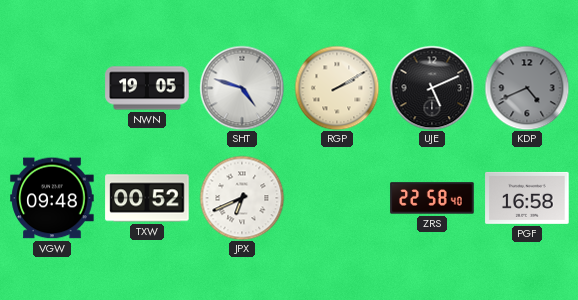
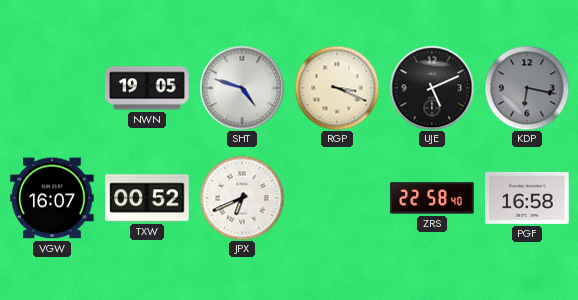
RGP: 2:10 -> 3:19
KDP: 4:41 -> 6:17
VGW: 09:48 -> 16:07
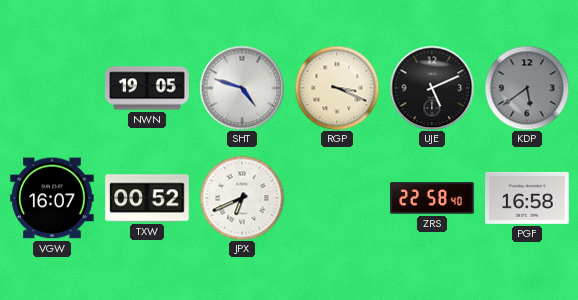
KDP: 6:17 -> 5:39
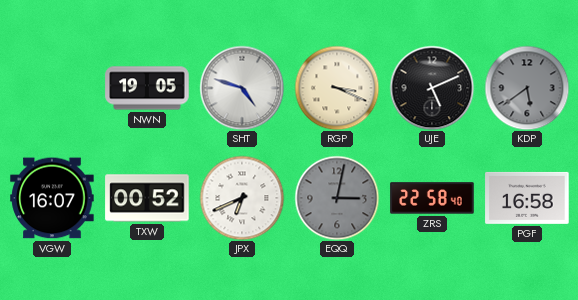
EQQ: none -> 3:02
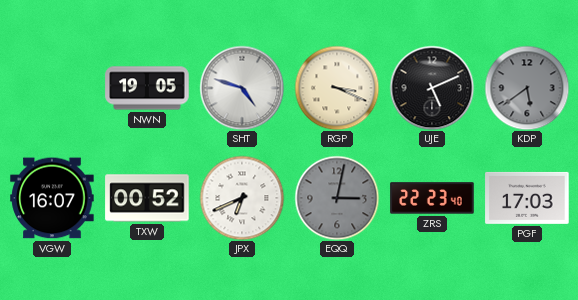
ZRS: 22:58 -> 22:23
PGF: 16:58 -> 17:03
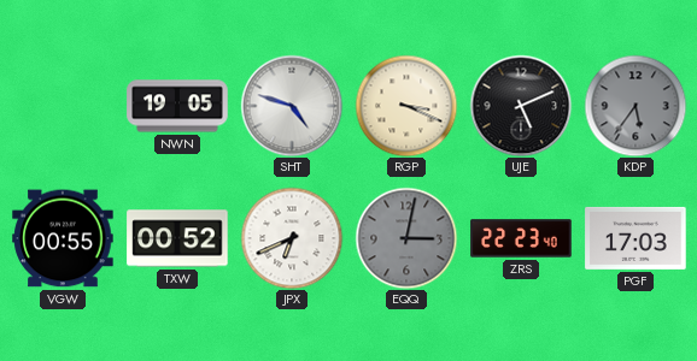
KDP: 5:39 -> 5:36
VGW: 16:07 -> 00:55
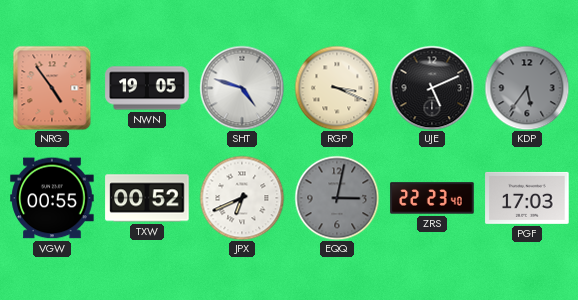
NRG: none -> 4:54
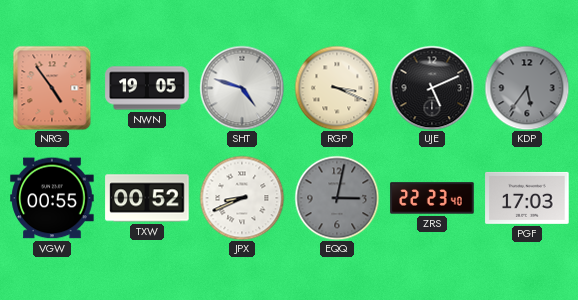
JPX: 6:41 -> 8:41
